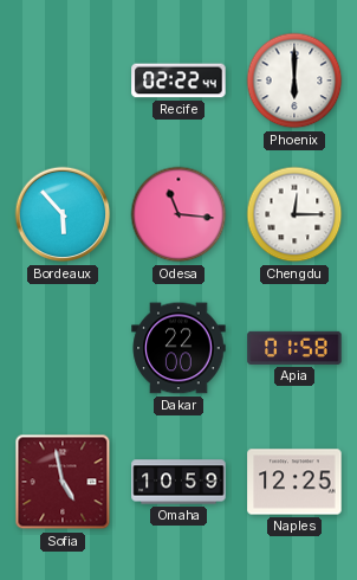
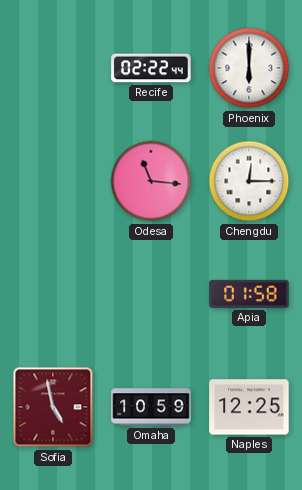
Bordeaux: 5:53 -> none
Dakar: 22:00 -> none
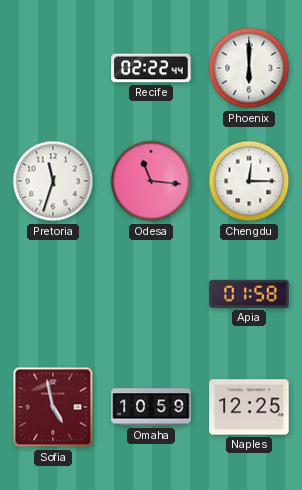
Pretoria: none -> 11:33
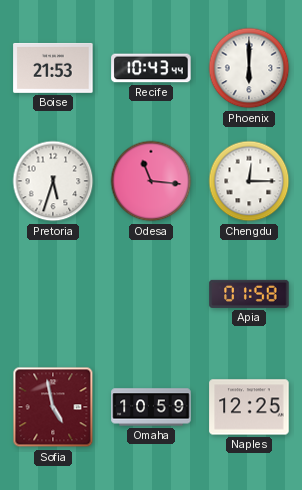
Boise: none -> 21:53
Recife: 02:22 -> 10:43
Pretoria: 11:33 -> 5:33
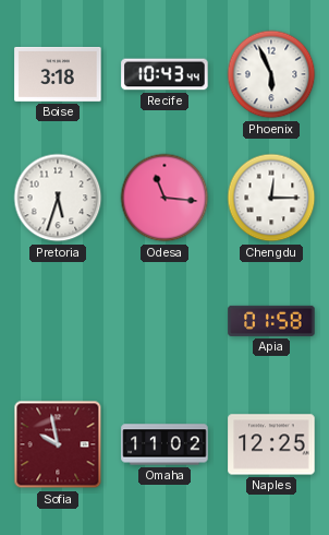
Boise: 21:53 -> 3:18
Phoenix: 6:00 -> 5:56
Sofia: 4:58 -> 9:58
Omaha: 10:59 -> 11:02
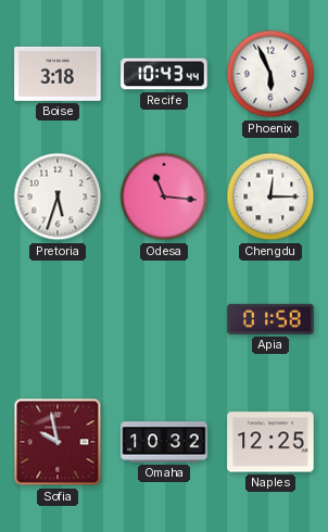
Omaha: 11:02 -> 10:32
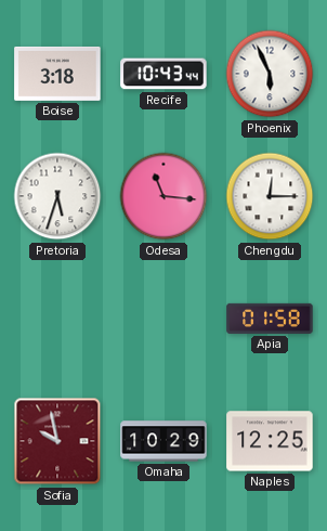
Omaha: 10:32 -> 10:29
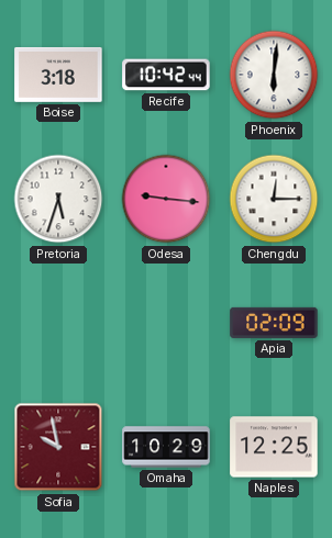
Recife: 10:43 -> 10:42
Phoenix: 5:56 -> 6:01
Odesa: 11:16 -> 9:16
Apia: 01:58 -> 02:09
